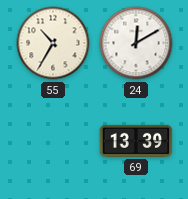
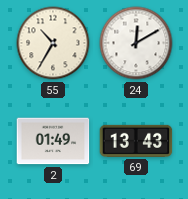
2: none -> 01:49
69: 13:39 -> 13:43
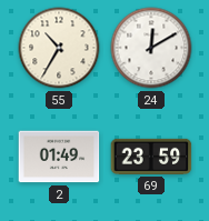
69: 13:43 -> 23:59
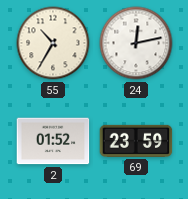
24: 12:10 -> 12:13
2: 01:49 -> 01:52
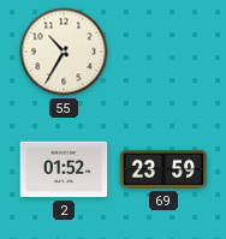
24: 12:13 -> none
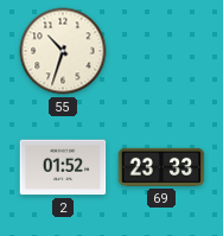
55: 10:35 -> 10:33
69: 23:59 -> 23:33
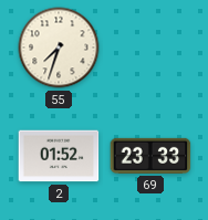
55: 10:33 -> 7:33
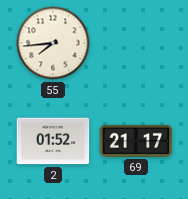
55: 7:33 -> 7:44
69: 23:33 -> 21:17
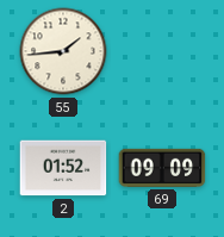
55: 7:44 -> 1:44
69: 21:17 -> 09:09
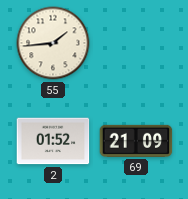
69: 09:09 -> 21:09
